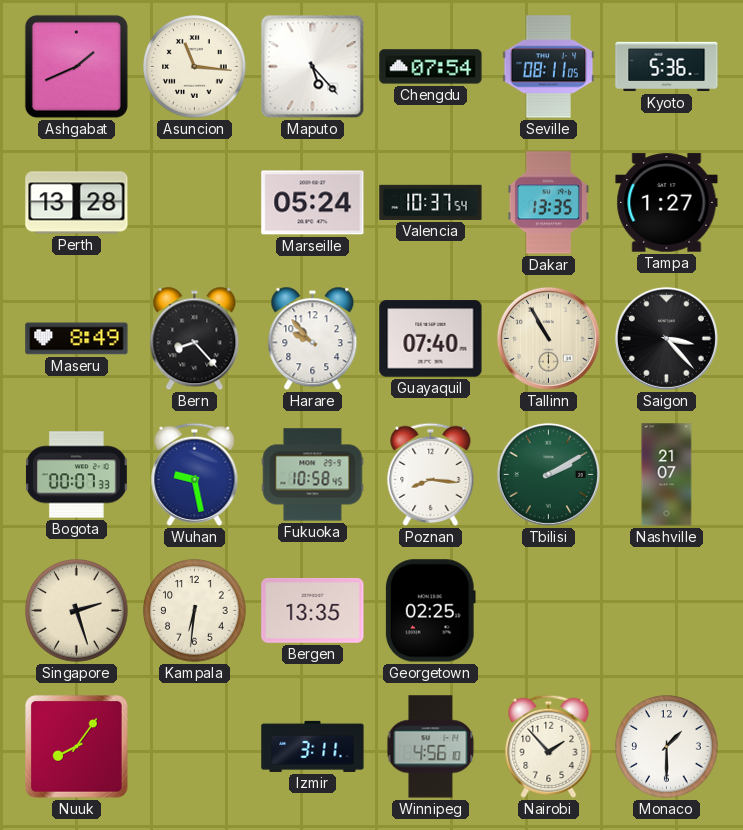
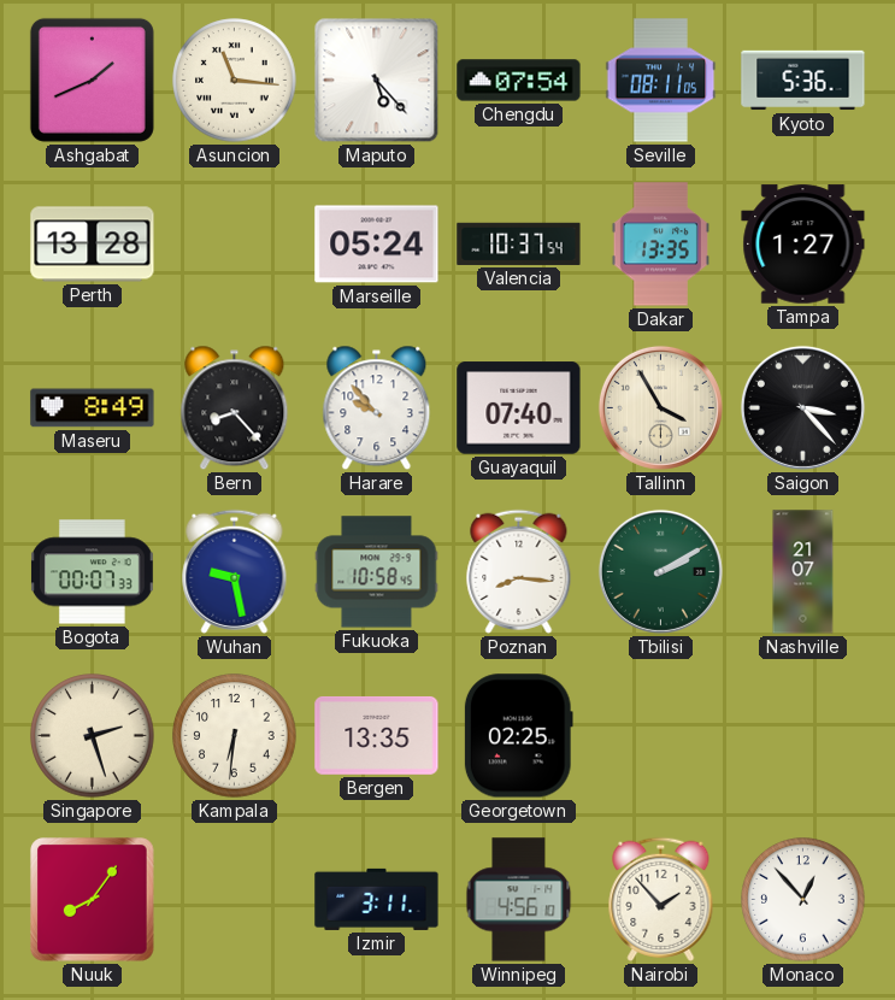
Tallinn: 10:55 -> 3:55
Monaco: 1:30 -> 12:53
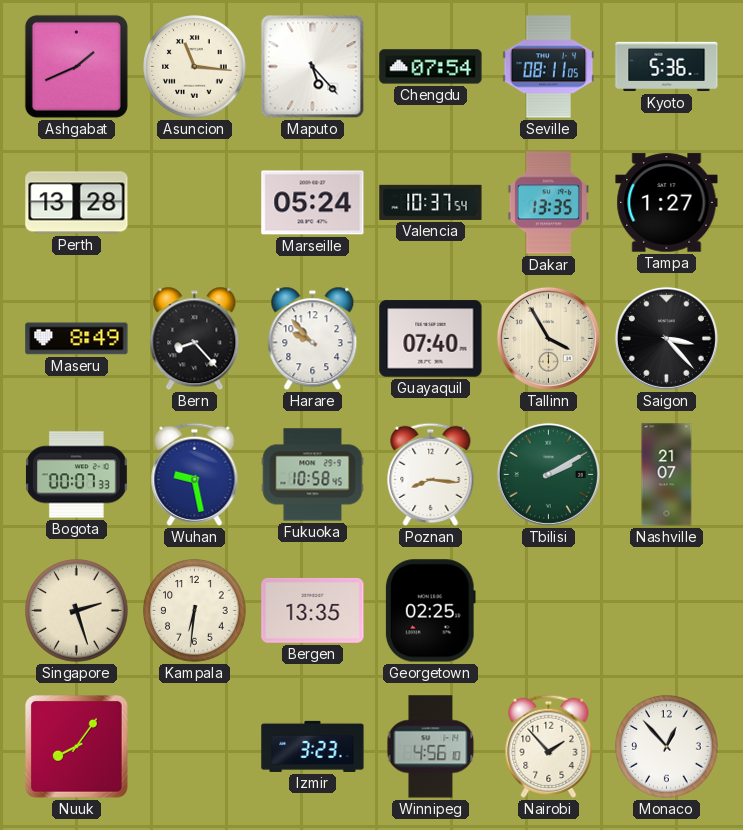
Izmir: 3:11 -> 3:23
